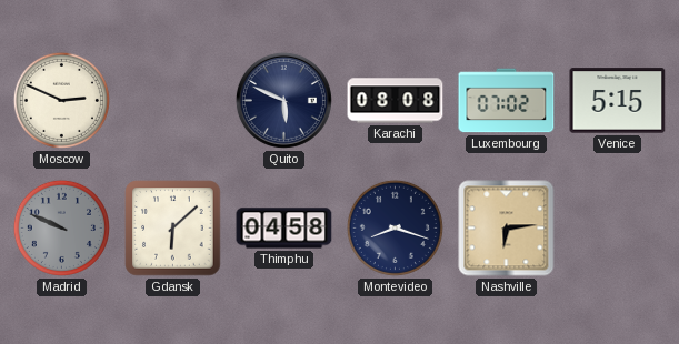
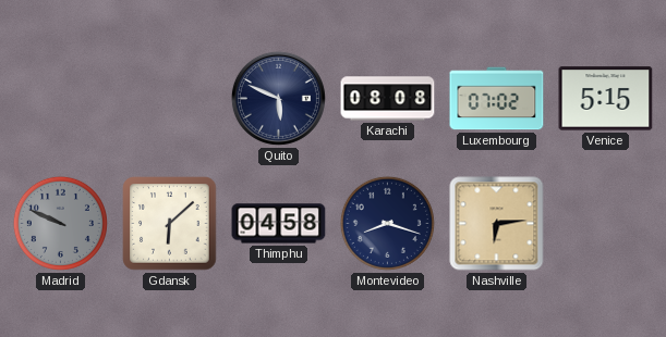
Moscow: 2:49 -> none
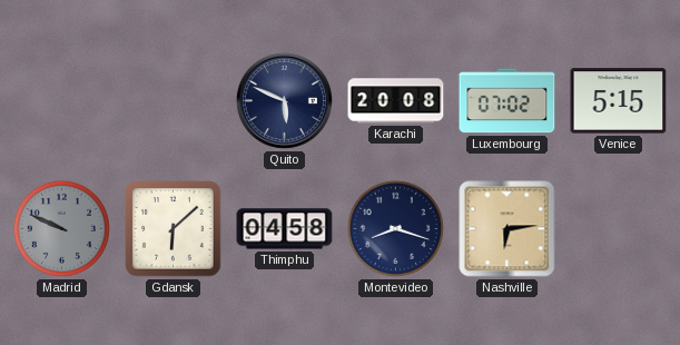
Karachi: 08:08 -> 20:08
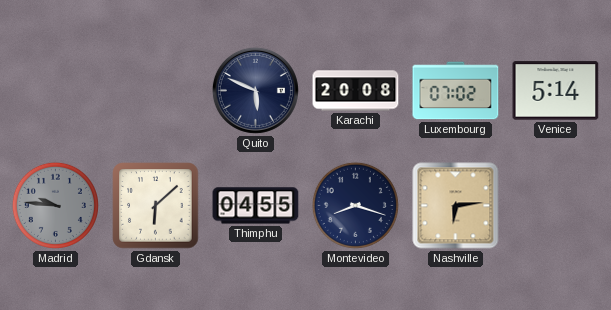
Venice: 5:15 -> 5:14
Madrid: 9:49 -> 9:46
Thimphu: 04:58 -> 04:55
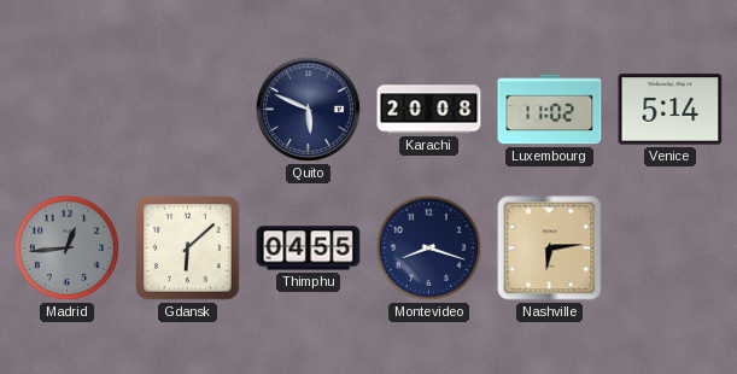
Luxembourg: 07:02 -> 11:02
Madrid: 9:46 -> 12:44
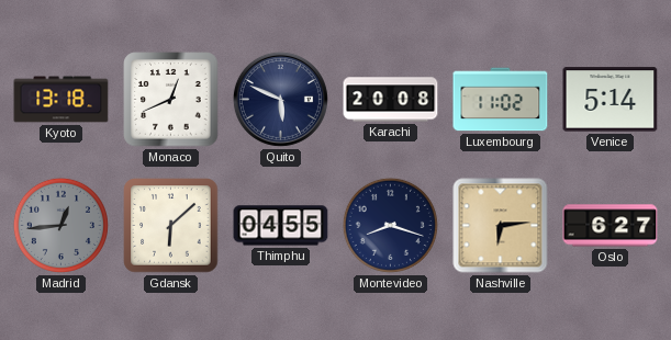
Kyoto: none -> 13:18
Monaco: none -> 12:41
Oslo: none -> 6:27
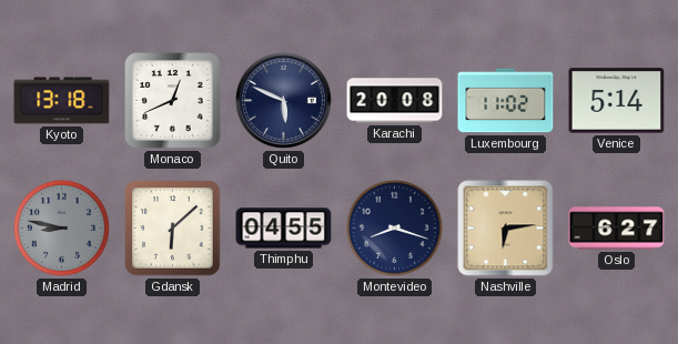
Madrid: 12:44 -> 8:47
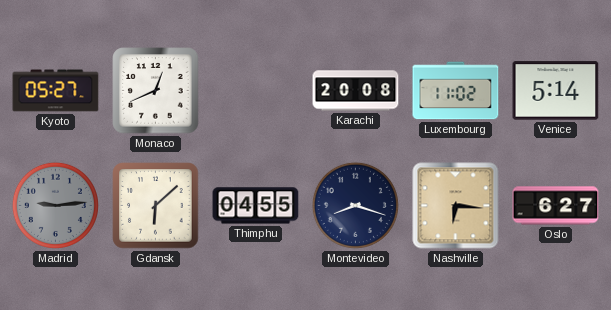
Kyoto: 13:18 -> 05:27
Quito: 5:49 -> none
Madrid: 8:47 -> 9:14
Nashville: 6:14 -> 6:16
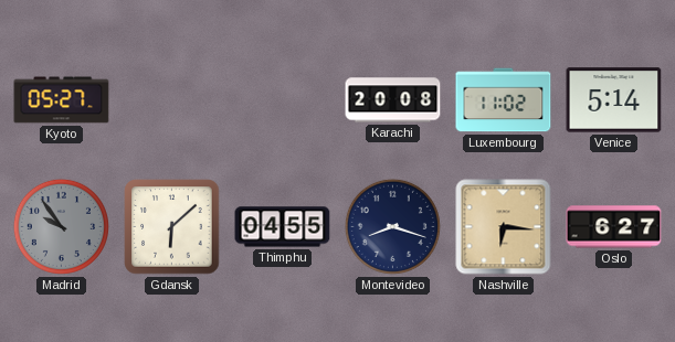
Monaco: 12:41 -> none
Madrid: 9:14 -> 9:54
